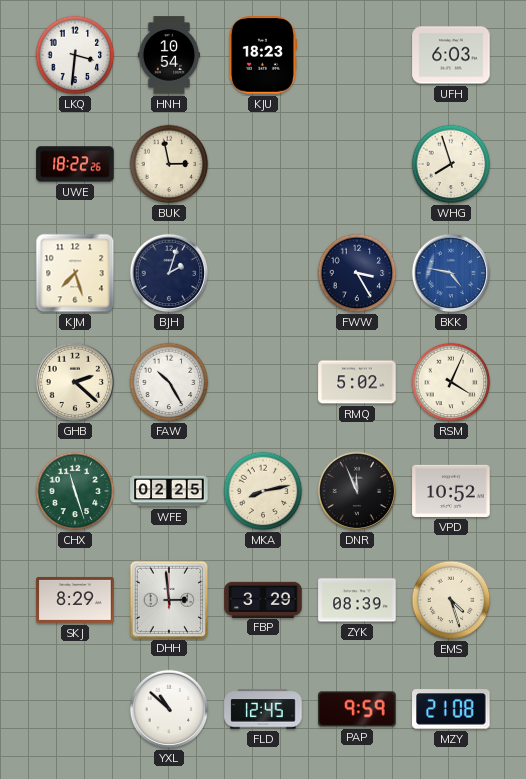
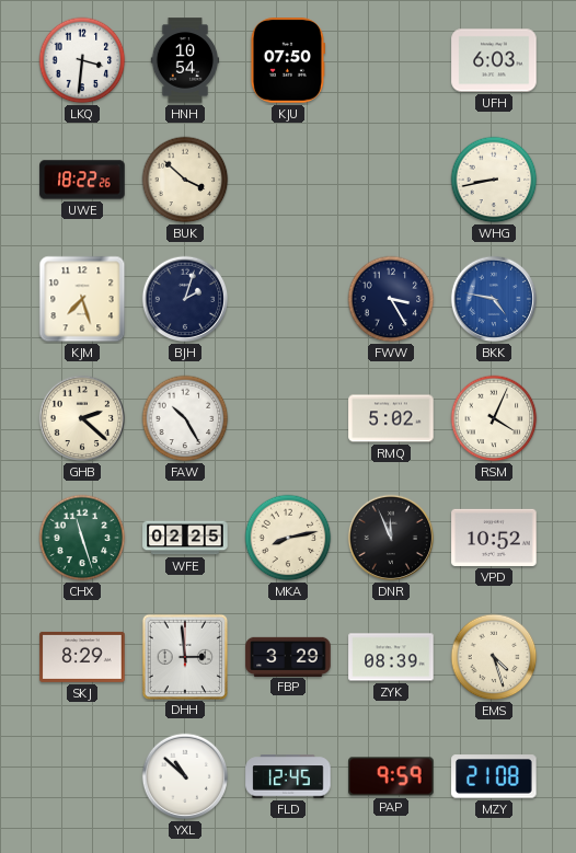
KJU: 18:23 -> 07:50
BUK: 2:58 -> 3:52
WHG: 7:57 -> 8:43
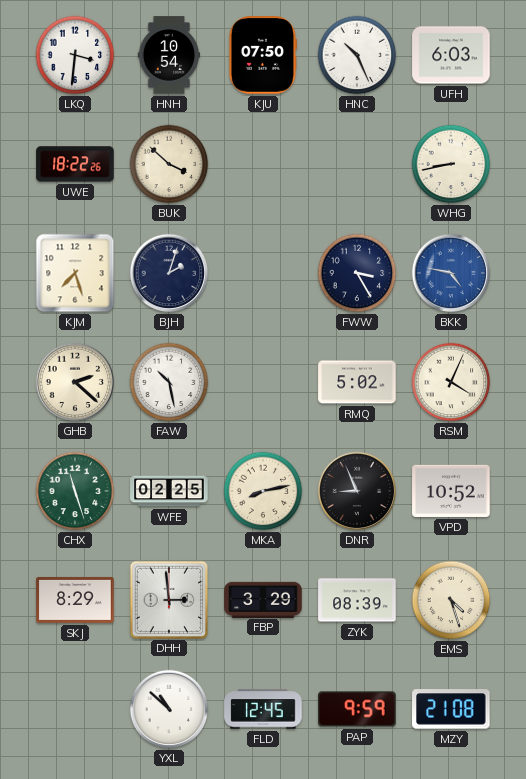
HNC: none -> 10:26
FAW: 10:25 -> 10:28
DNR: 11:56 -> 8:56
